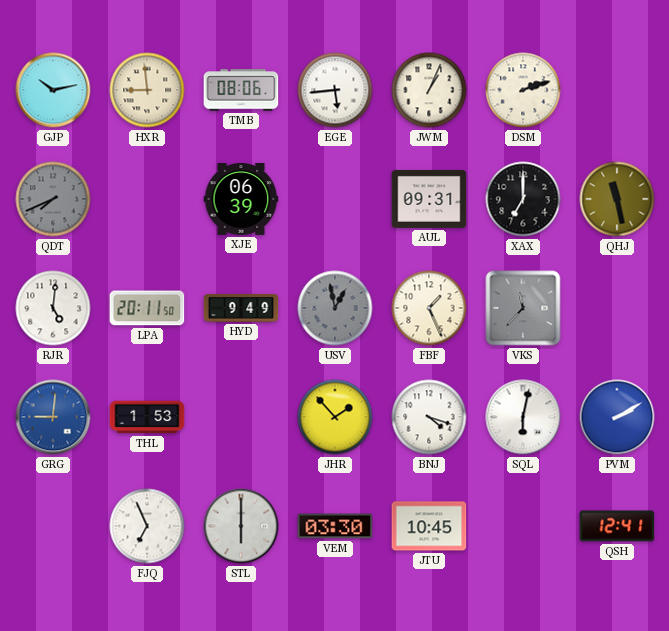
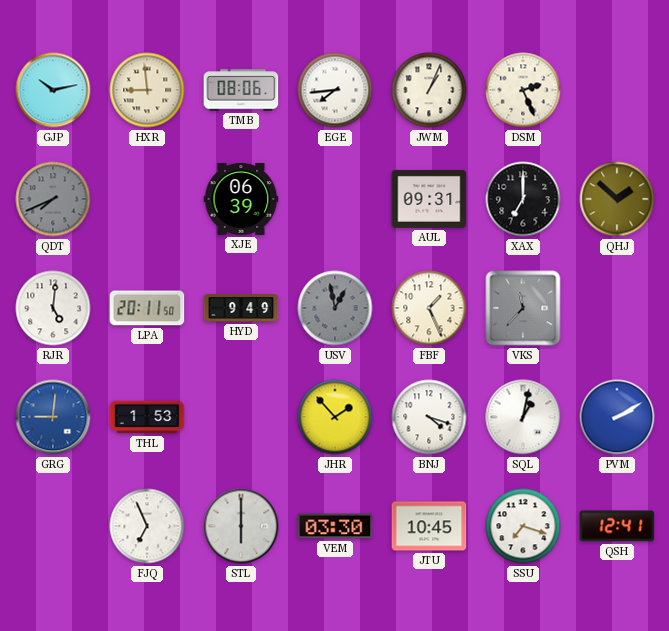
EGE: 5:44 -> 7:44
DSM: 2:12 -> 2:26
QHJ: 11:28 -> 1:52
SQL: 6:02 -> 1:02
SSU: none -> 7:18
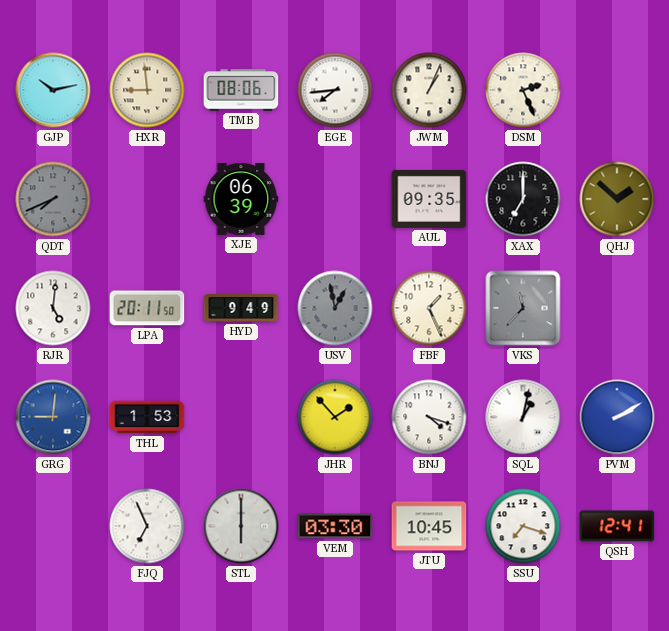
AUL: 09:31 -> 09:35
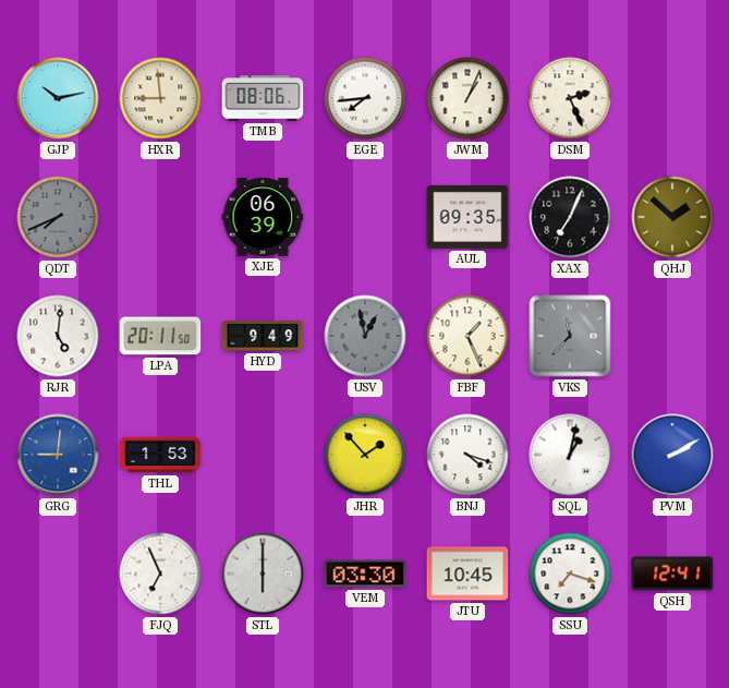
XAX: 7:00 -> 7:04
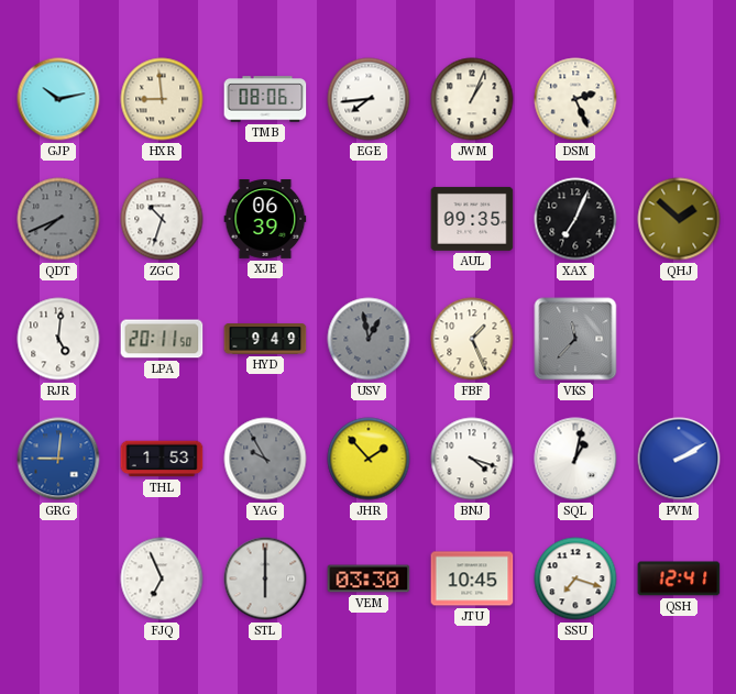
ZGC: none -> 10:33
YAG: none -> 9:55
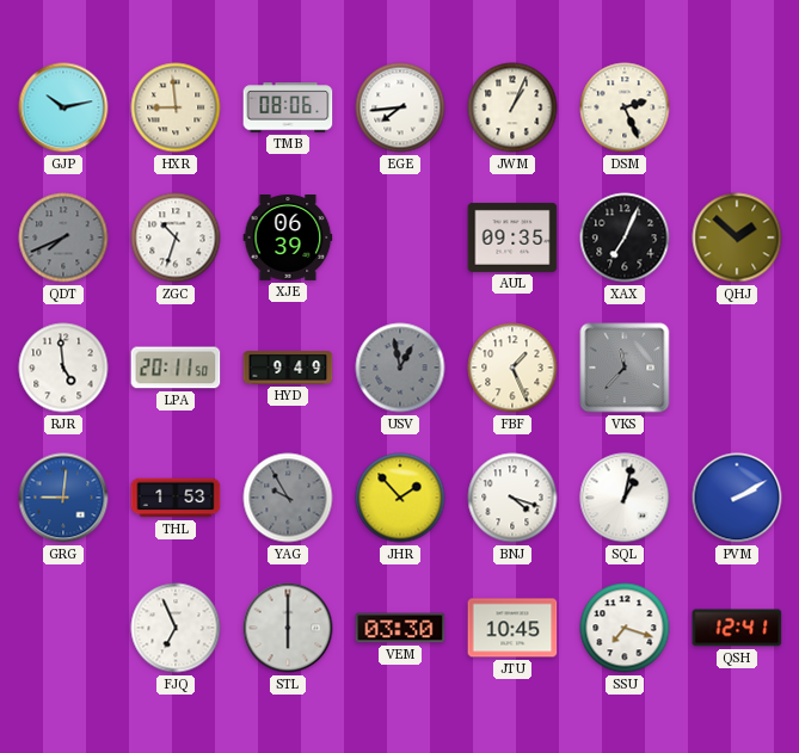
RJR: 5:01 -> 4:59
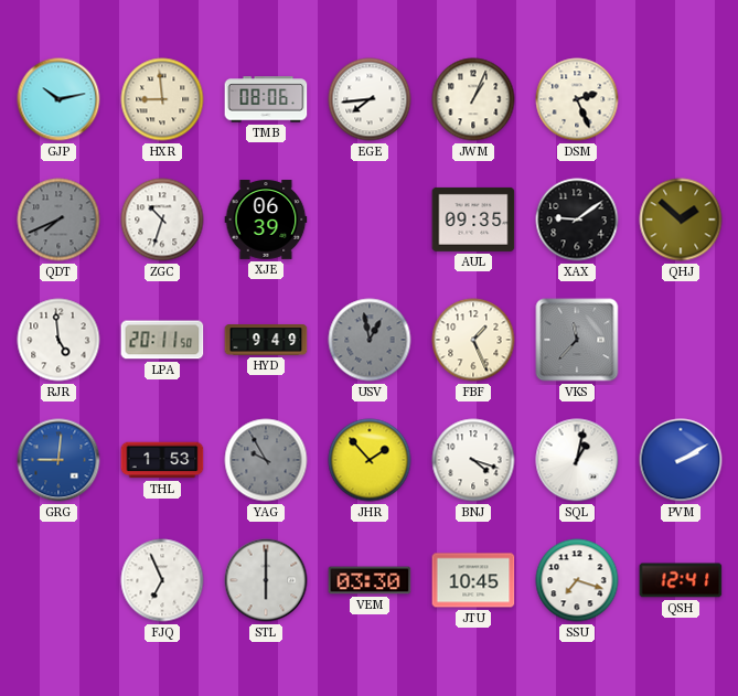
XAX: 7:04 -> 9:09
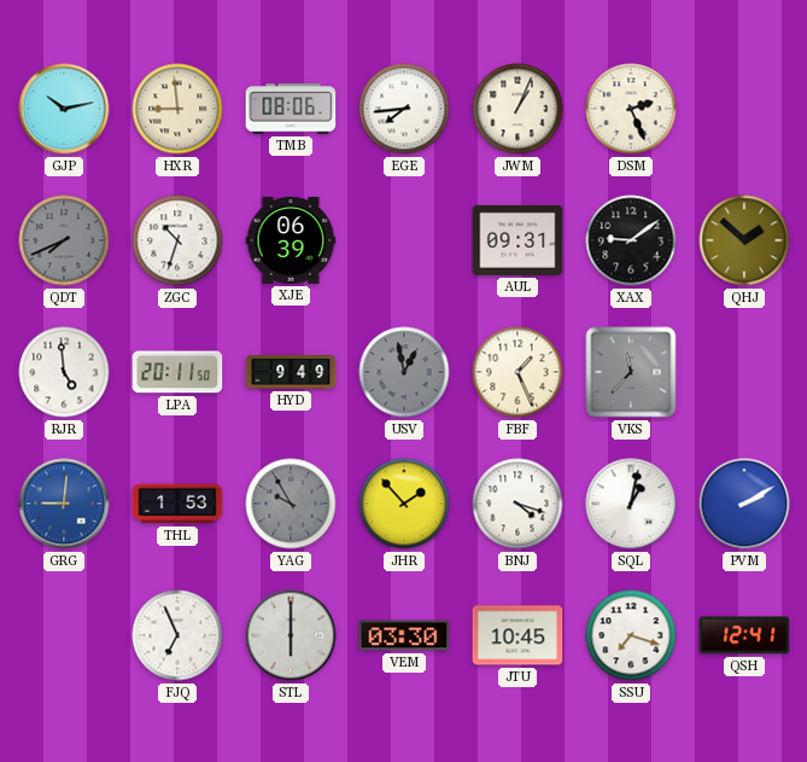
AUL: 09:35 -> 09:31
